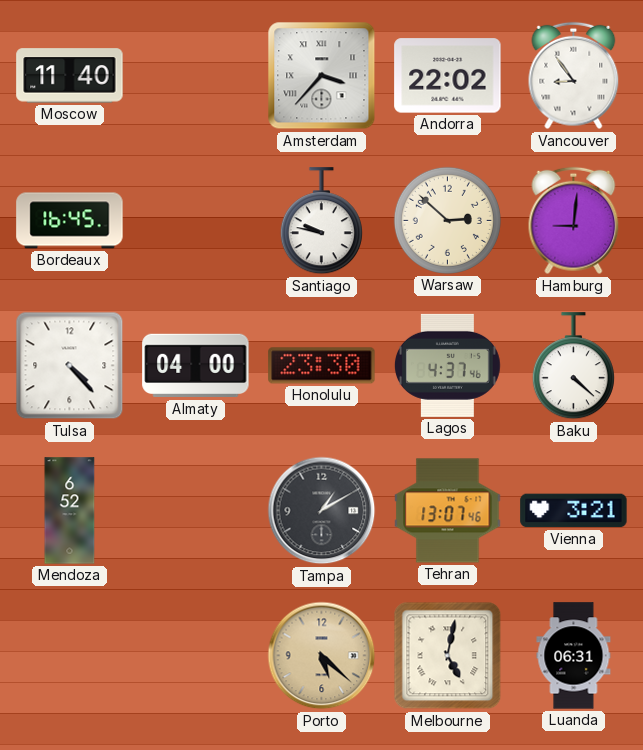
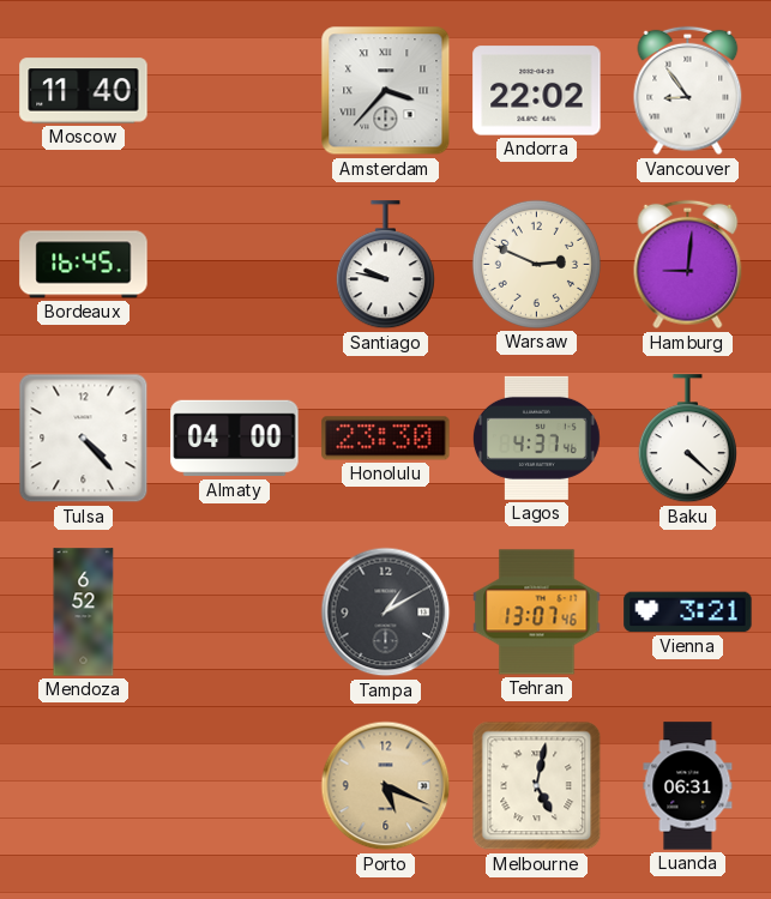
Warsaw: 2:52 -> 2:49
Porto: 5:22 -> 5:19
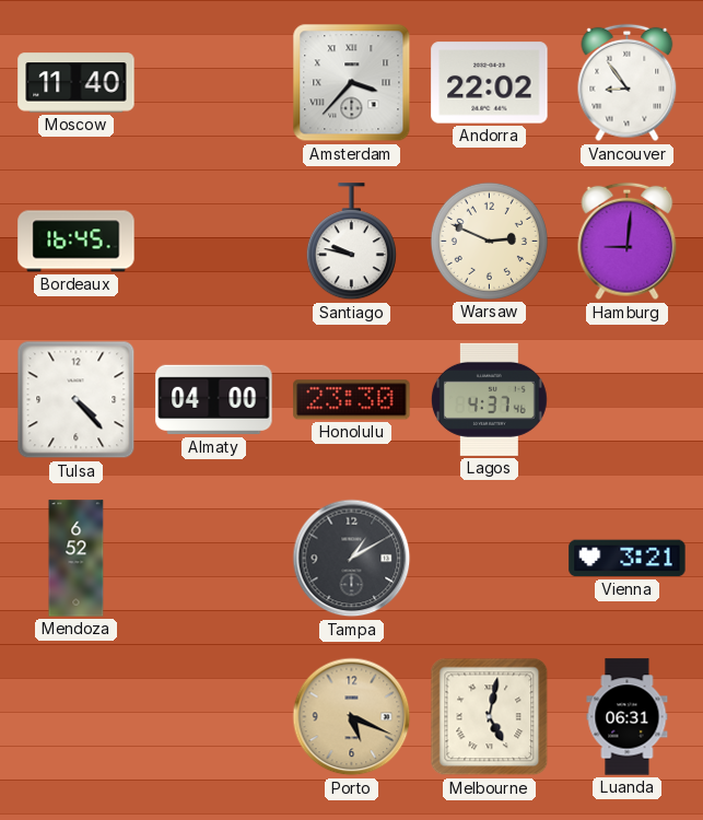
Baku: 4:22 -> none
Tehran: 13:07 -> none
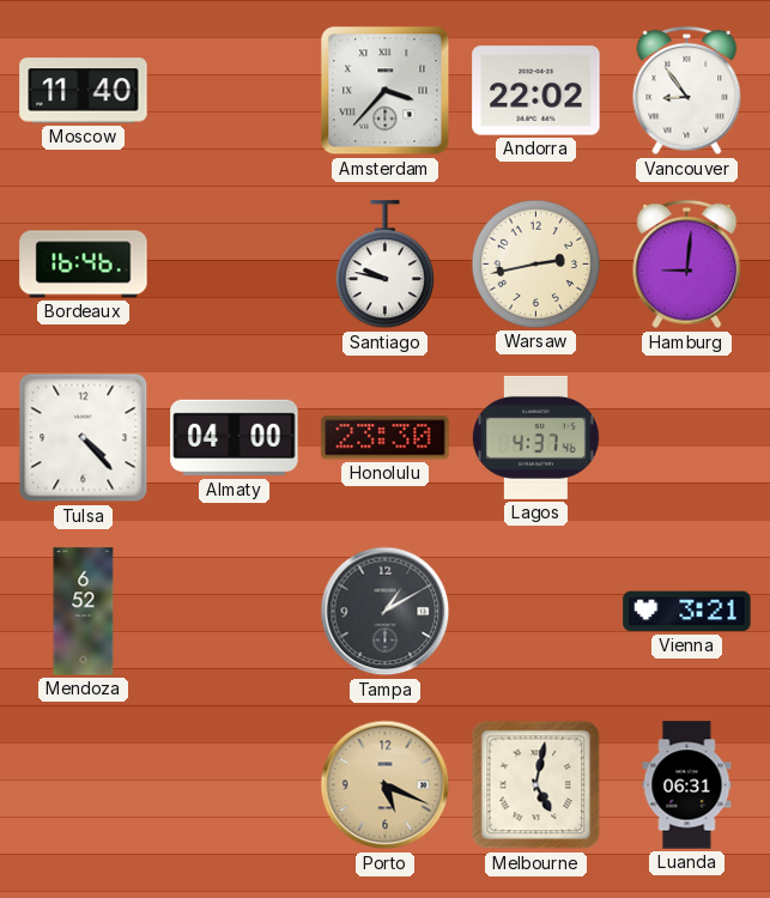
Bordeaux: 16:45 -> 16:46
Warsaw: 2:49 -> 2:43
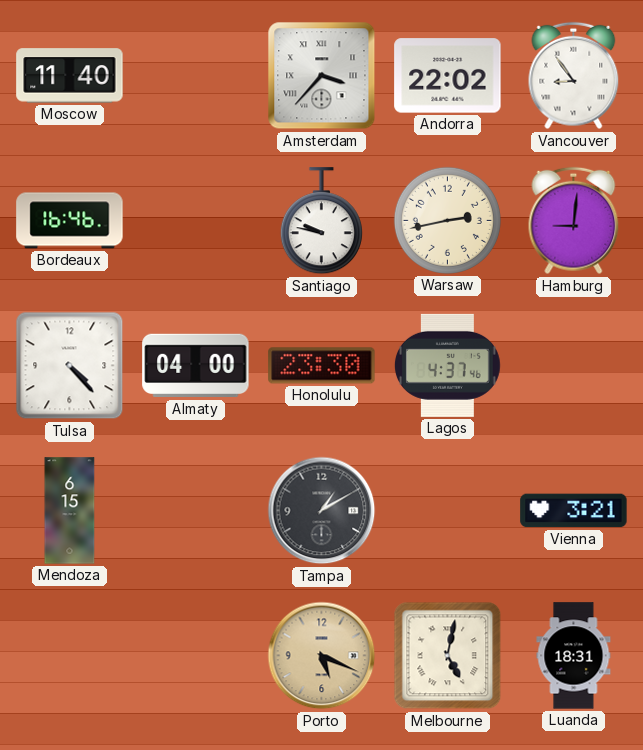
Mendoza: 6:52 -> 6:15
Luanda: 06:31 -> 18:31
